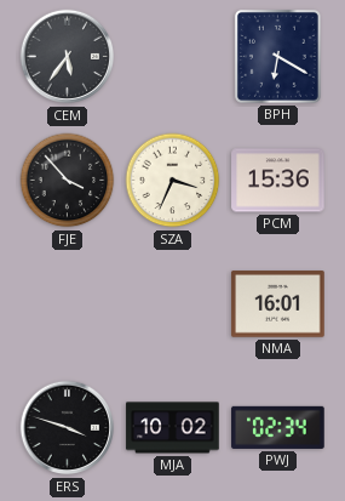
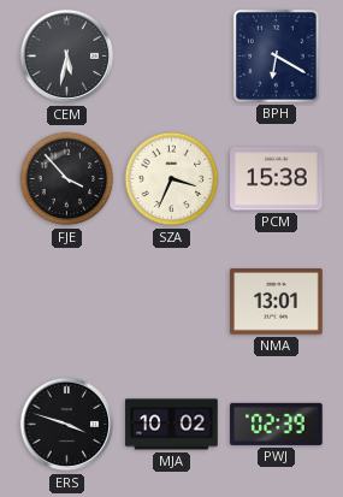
CEM: 5:36 -> 5:32
PCM: 15:36 -> 15:38
NMA: 16:01 -> 13:01
PWJ: 02:34 -> 02:39
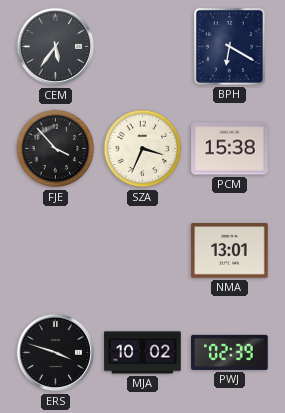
CEM: 5:32 -> 5:36
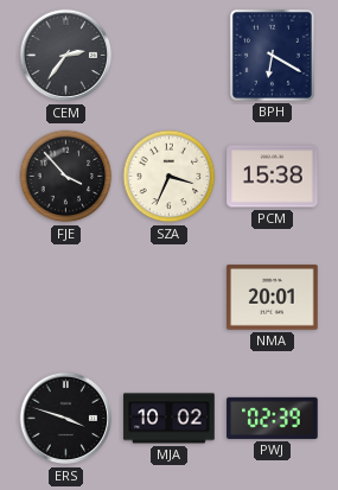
CEM: 5:36 -> 2:36
NMA: 13:01 -> 20:01
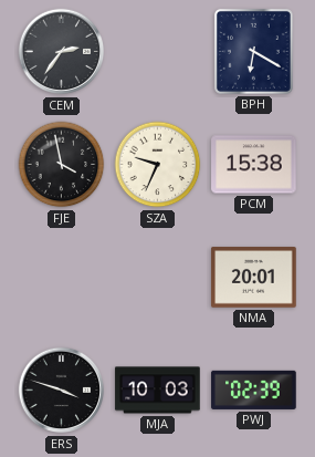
FJE: 3:53 -> 3:58
SZA: 3:34 -> 9:34
MJA: 10:02 -> 10:03
